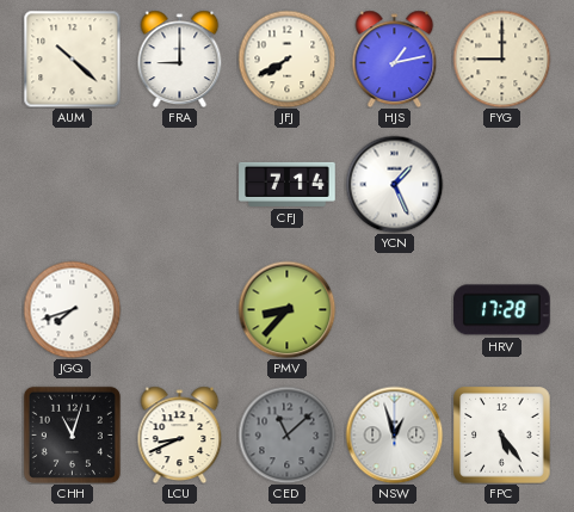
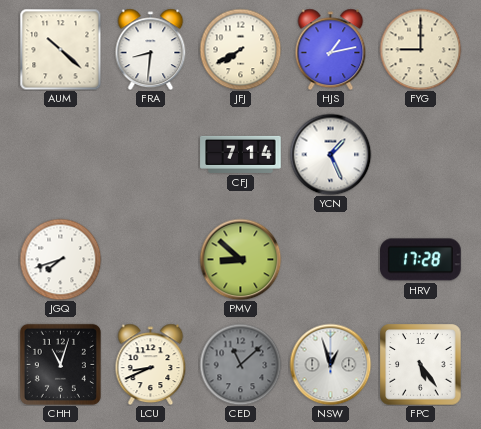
FRA: 9:00 -> 8:31
PMV: 8:37 -> 8:52
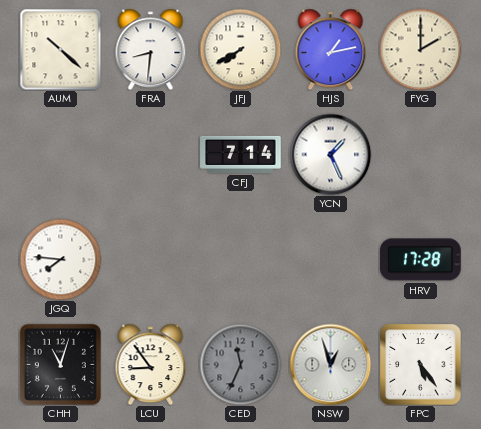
FYG: 9:00 -> 2:00
JGQ: 7:42 -> 7:46
PMV: 8:52 -> none
LCU: 8:41 -> 8:54
CED: 11:08 -> 11:34
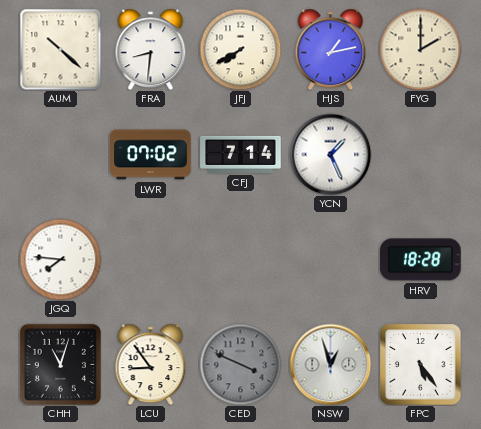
LWR: none -> 07:02
HRV: 17:28 -> 18:28
CED: 11:34 -> 3:49
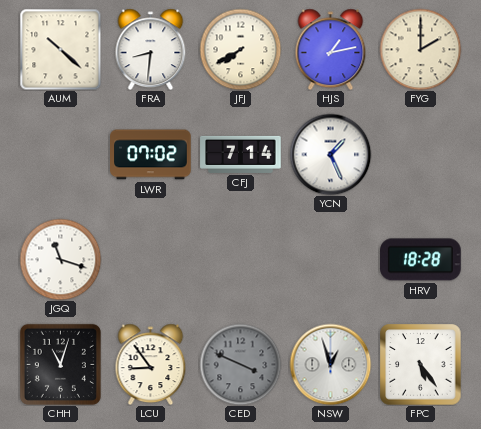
JGQ: 7:46 -> 11:18
